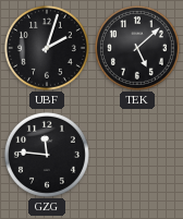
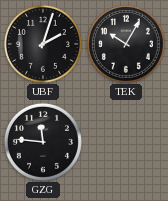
TEK: 5:08 -> 10:05
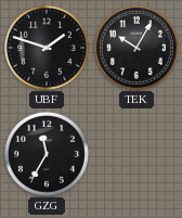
UBF: 2:03 -> 1:48
GZG: 11:46 -> 11:35
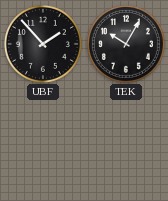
UBF: 1:48 -> 1:53
GZG: 11:35 -> none
